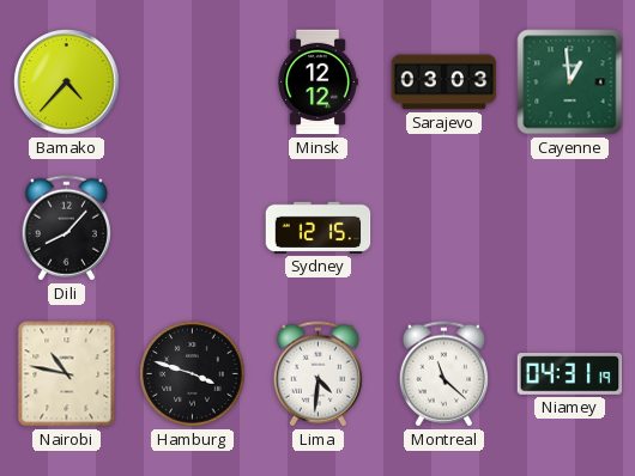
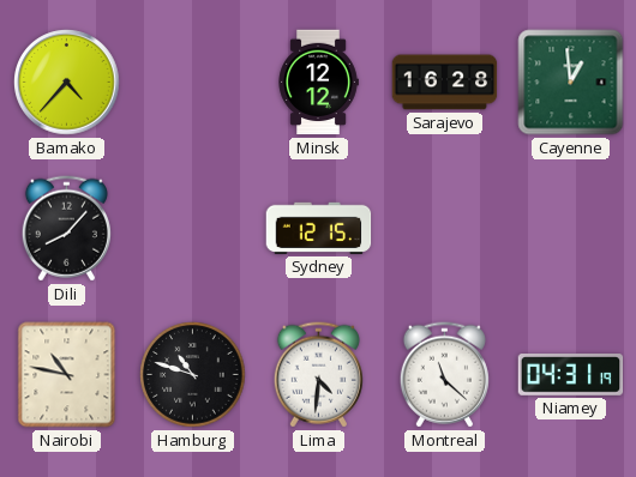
Sarajevo: 03:03 -> 16:28
Hamburg: 3:48 -> 10:48
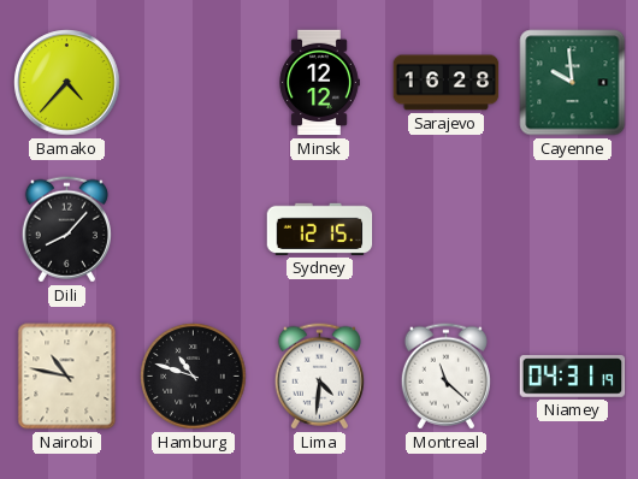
Cayenne: 12:59 -> 9:59
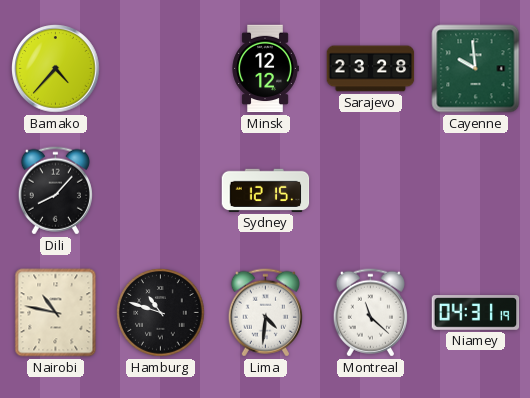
Sarajevo: 16:28 -> 23:28
